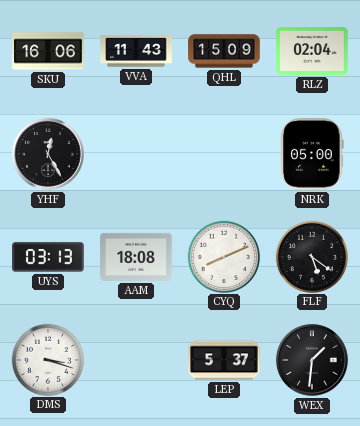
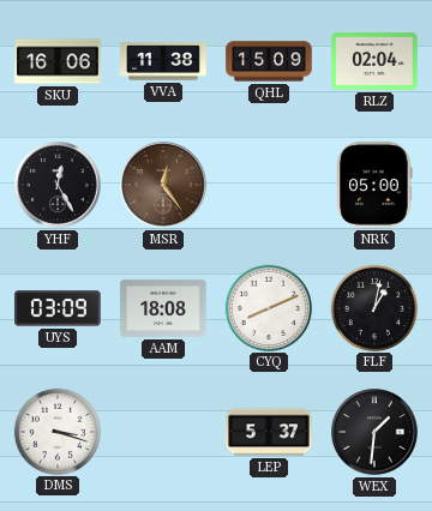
VVA: 11:43 -> 11:38
MSR: none -> 12:24
UYS: 03:13 -> 03:09
FLF: 5:21 -> 1:02
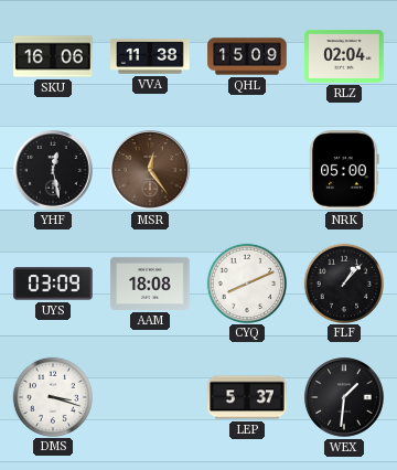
YHF: 12:25 -> 12:28
FLF: 1:02 -> 1:07
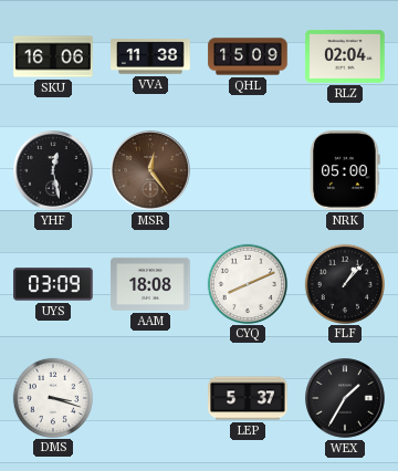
WEX: 1:31 -> 1:35
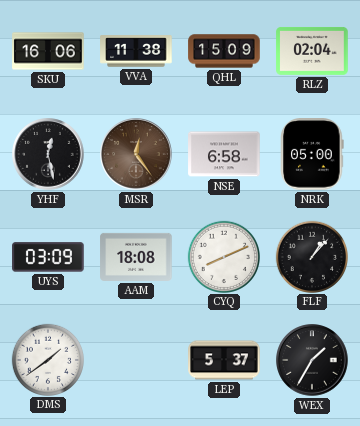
NSE: none -> 6:58
DMS: 3:18 -> 1:39
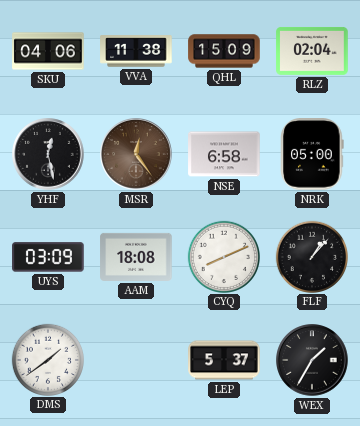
SKU: 16:06 -> 04:06
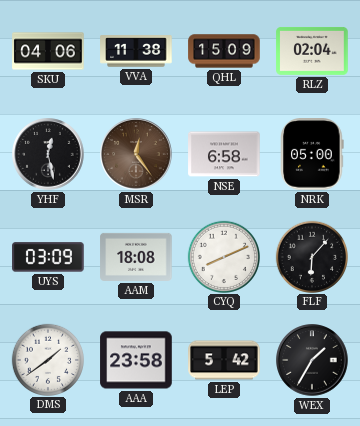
FLF: 1:07 -> 6:07
AAA: none -> 23:58
LEP: 5:37 -> 5:42
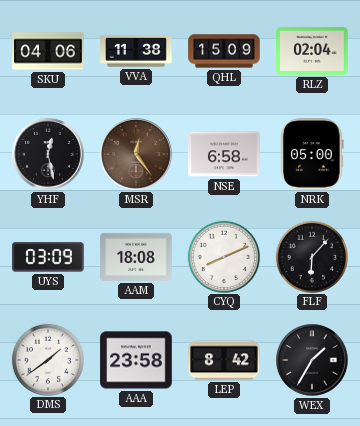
LEP: 5:42 -> 8:42
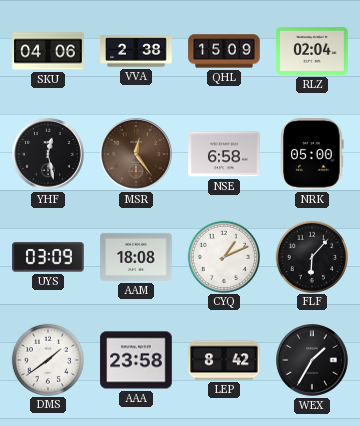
VVA: 11:38 -> 2:38
CYQ: 8:11 -> 1:11
